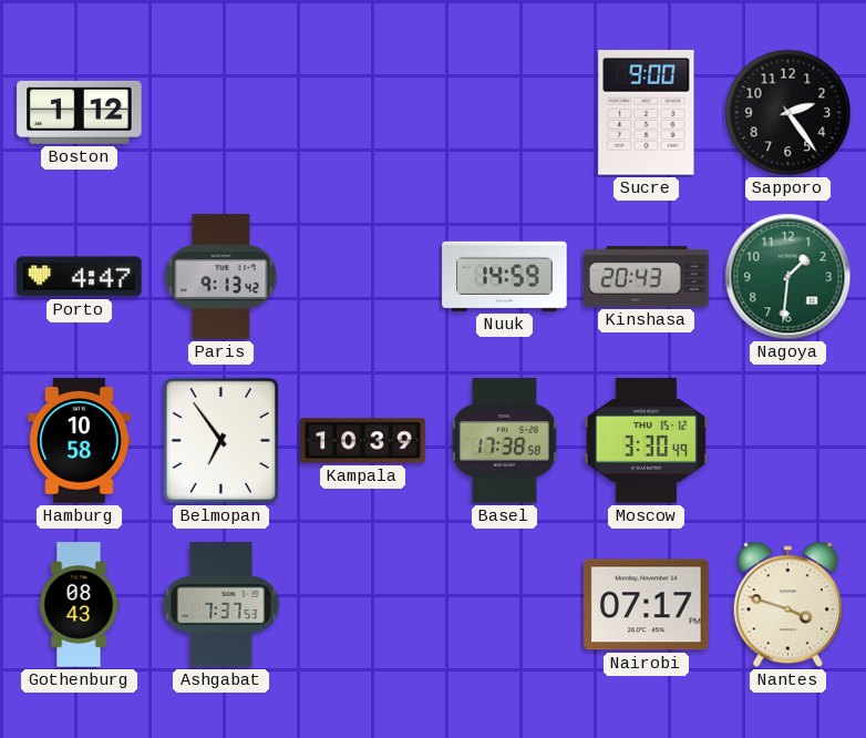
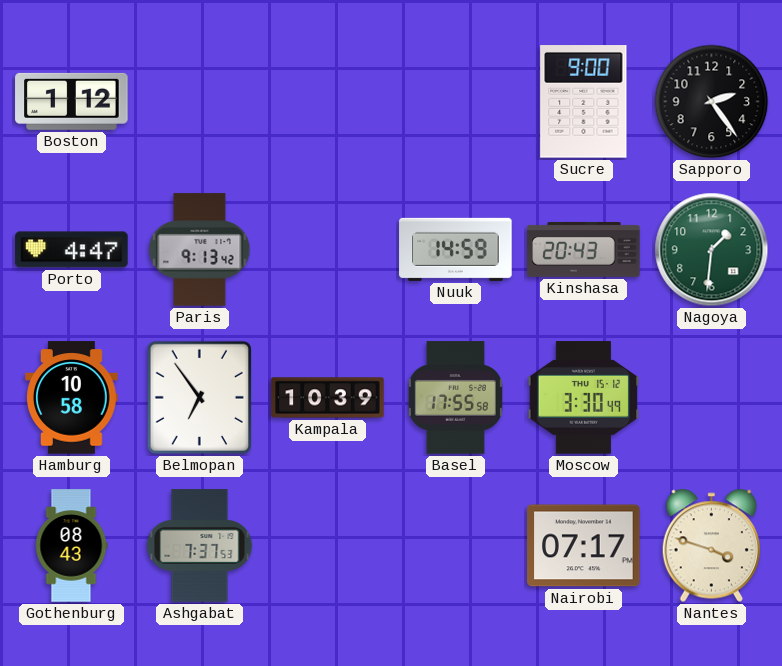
Basel: 17:38 -> 17:55
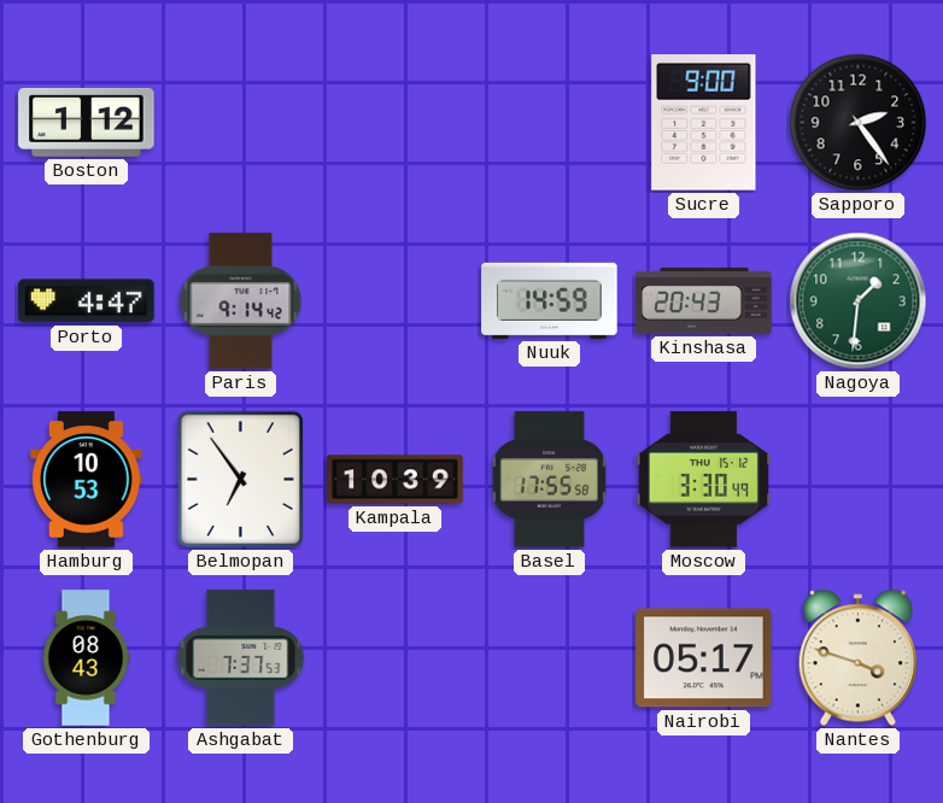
Paris: 9:13 -> 9:14
Hamburg: 10:58 -> 10:53
Nairobi: 07:17 -> 05:17
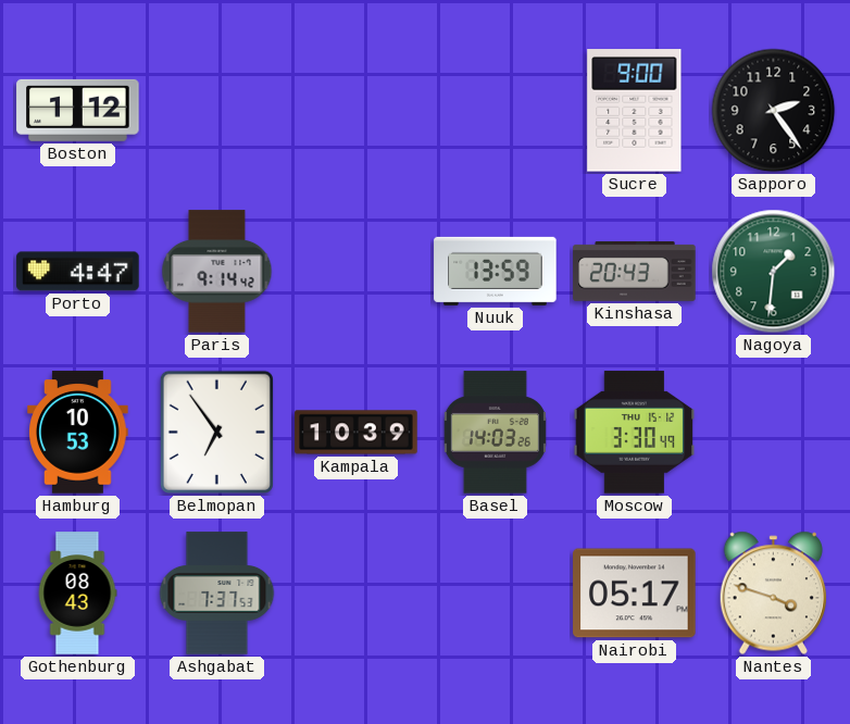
Nuuk: 14:59 -> 13:59
Basel: 17:55 -> 14:03
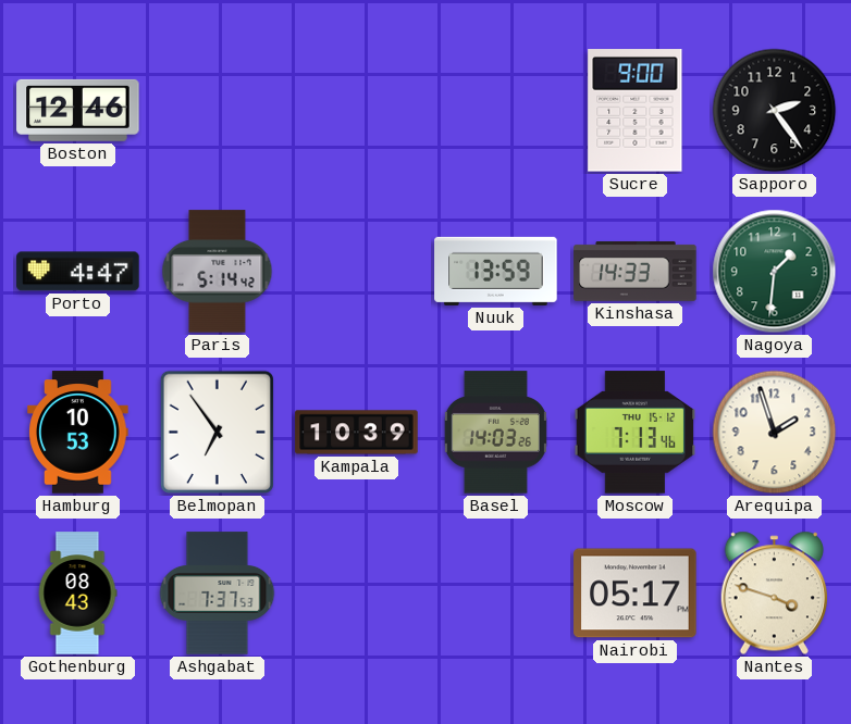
Boston: 1:12 -> 12:46
Paris: 9:14 -> 5:14
Kinshasa: 20:43 -> 14:33
Moscow: 3:30 -> 7:13
Arequipa: none -> 1:57
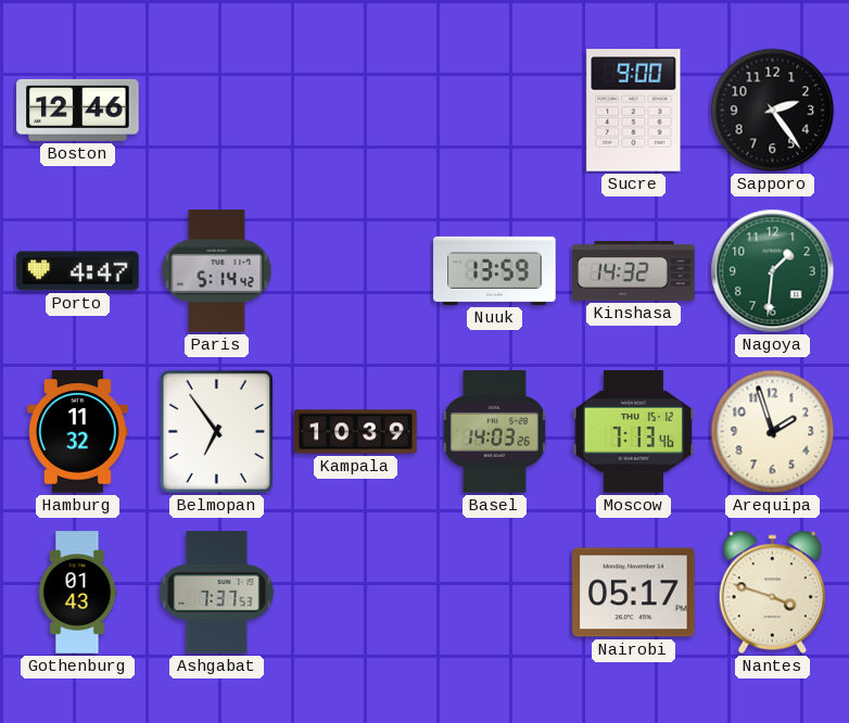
Kinshasa: 14:33 -> 14:32
Hamburg: 10:53 -> 11:32
Gothenburg: 08:43 -> 01:43
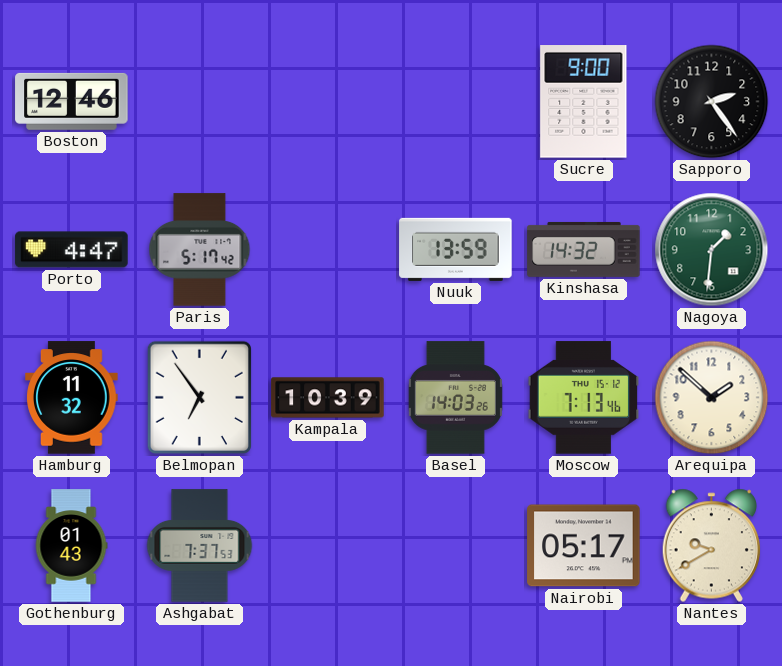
Paris: 5:14 -> 5:17
Arequipa: 1:57 -> 1:52
Nantes: 3:48 -> 9:40
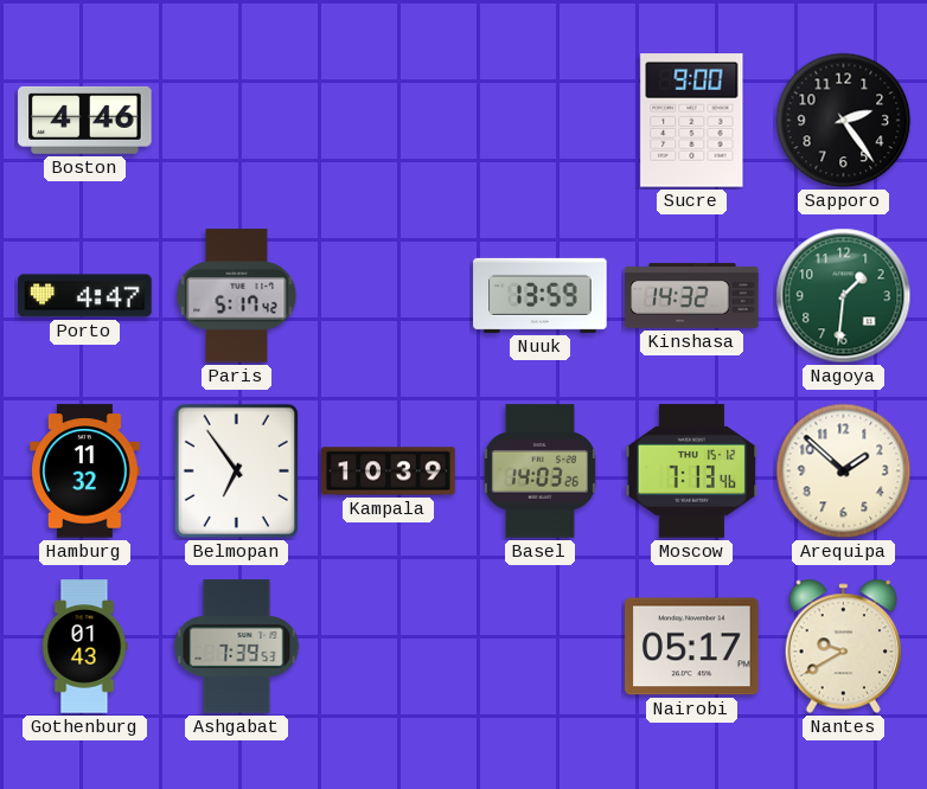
Boston: 12:46 -> 4:46
Ashgabat: 7:37 -> 7:39
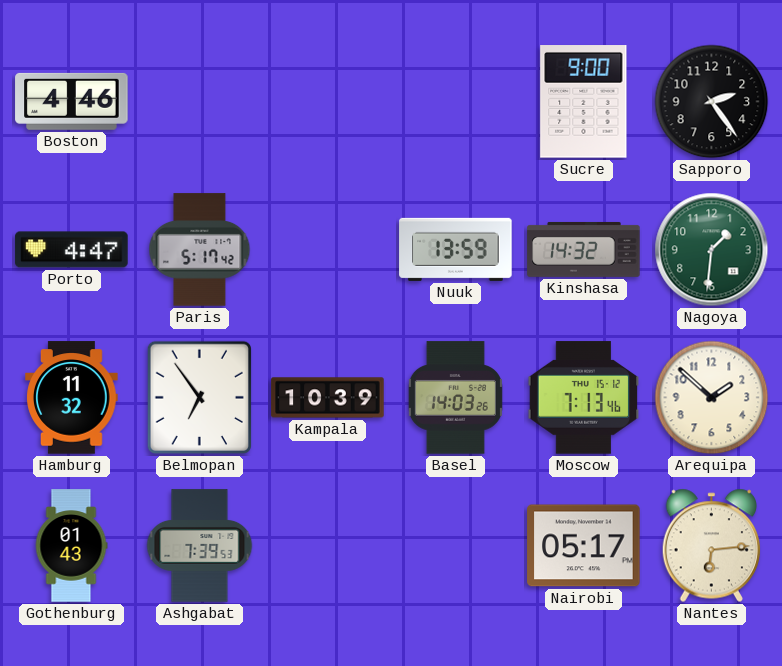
Nantes: 9:40 -> 6:14
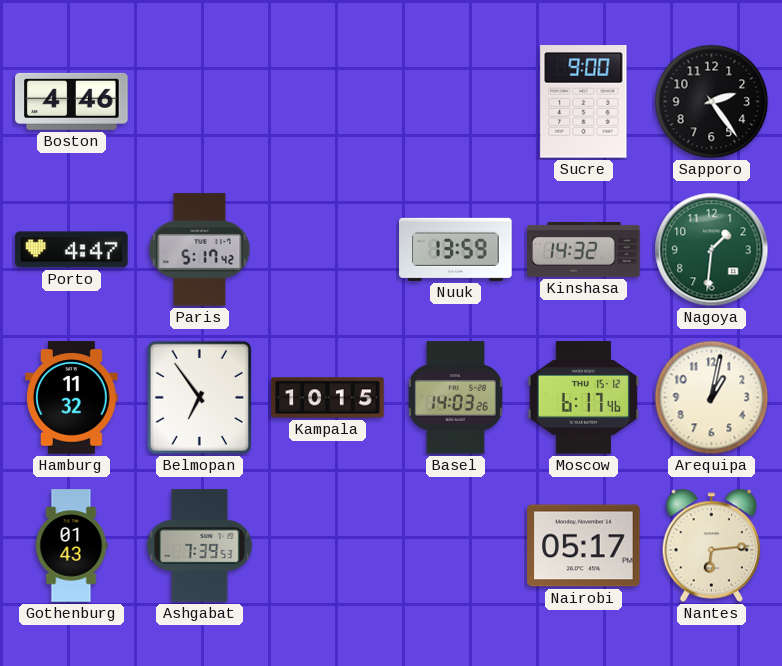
Kampala: 10:39 -> 10:15
Moscow: 7:13 -> 6:17
Arequipa: 1:52 -> 1:02
